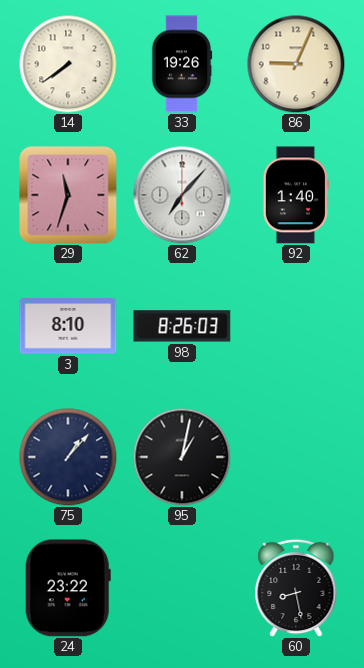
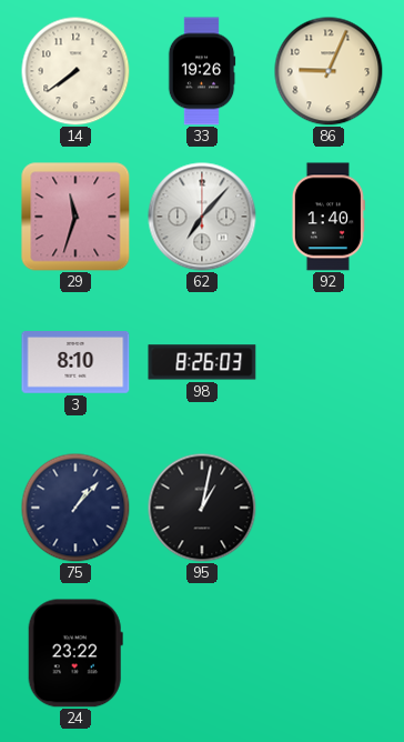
60: 8:28 -> none
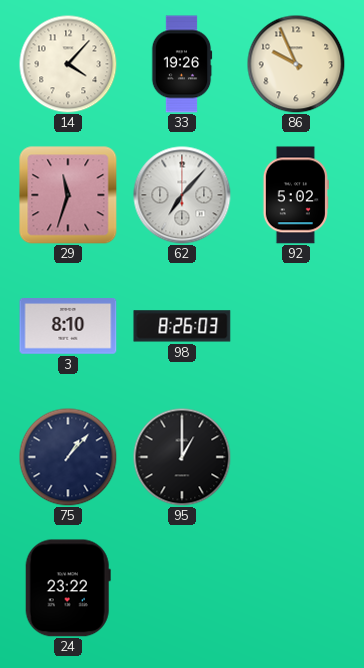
14: 7:39 -> 4:07
86: 9:04 -> 9:56
92: 1:40 -> 5:02
95: 1:02 -> 1:00
